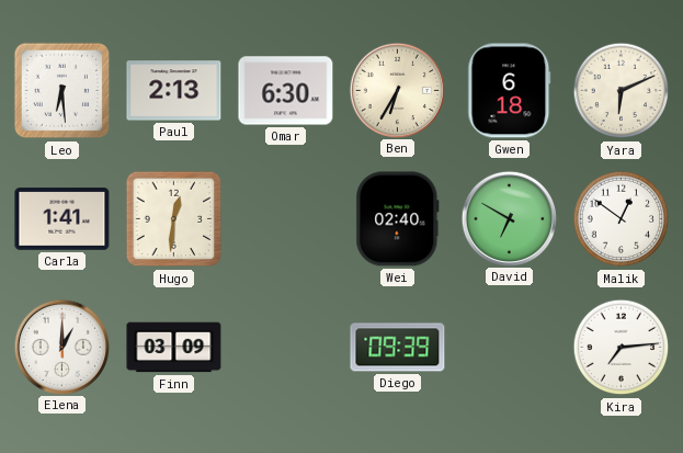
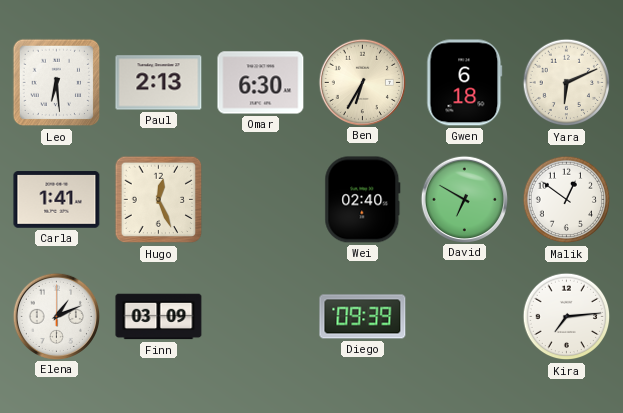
Hugo: 12:31 -> 12:26
Elena: 1:00 -> 1:11
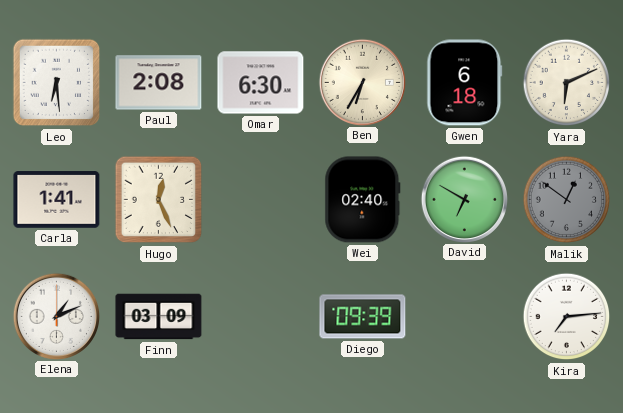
Paul: 2:13 -> 2:08
Malik dial: white -> grey
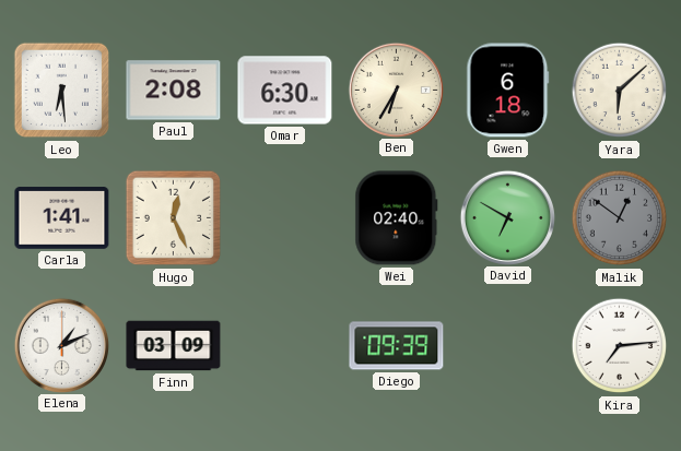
Yara: 6:11 -> 6:08
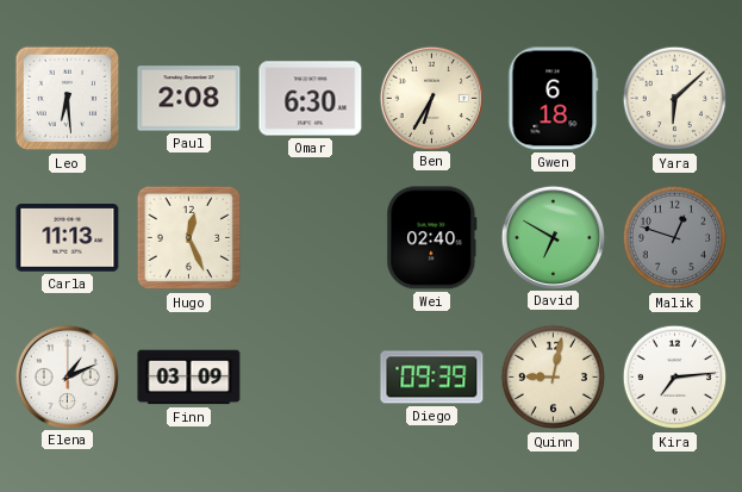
Carla: 1:41 -> 11:13
Malik: 12:51 -> 12:48
Quinn: none -> 9:02
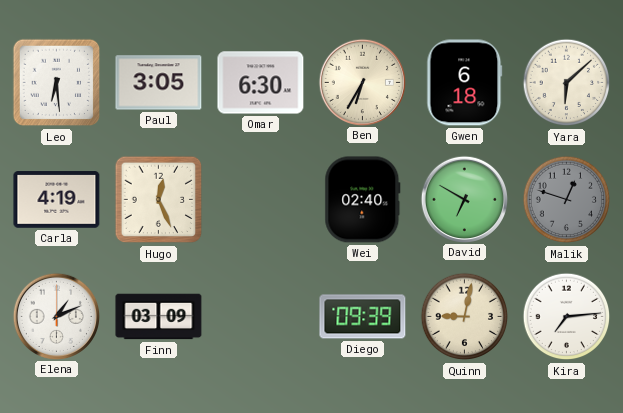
Paul: 2:08 -> 3:05
Carla: 11:13 -> 4:19
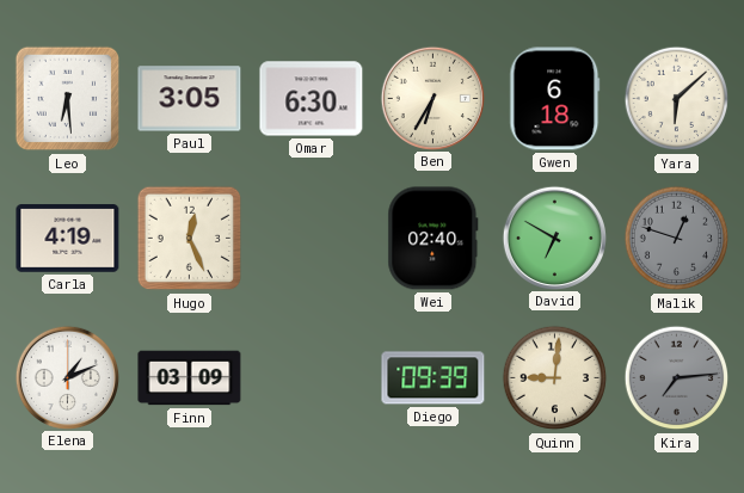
Quinn: 9:02 -> 9:01
Kira dial: white -> grey
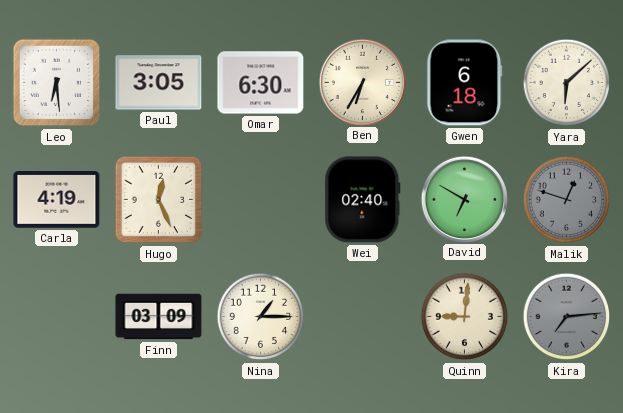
Elena: 1:11 -> none
Nina: none -> 1:15
Diego: 09:39 -> none
